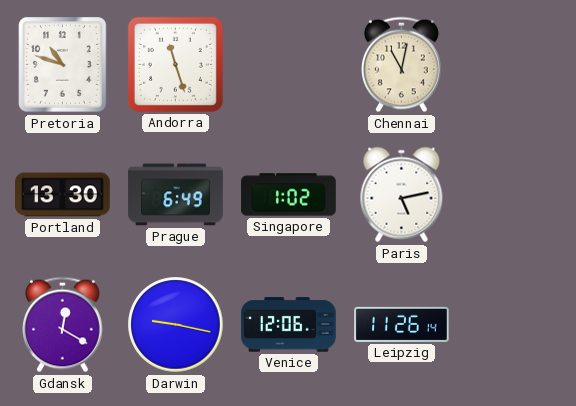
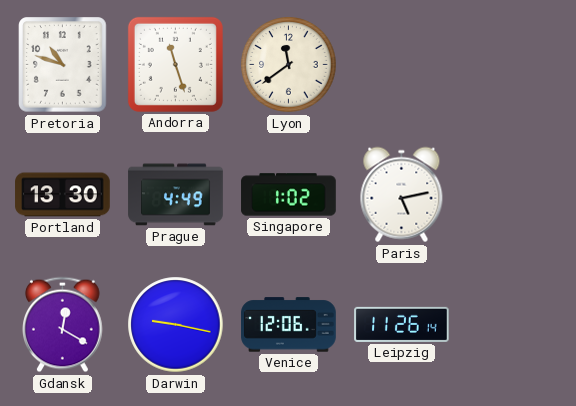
Lyon: none -> 11:39
Chennai: 11:02 -> none
Prague: 6:49 -> 4:49
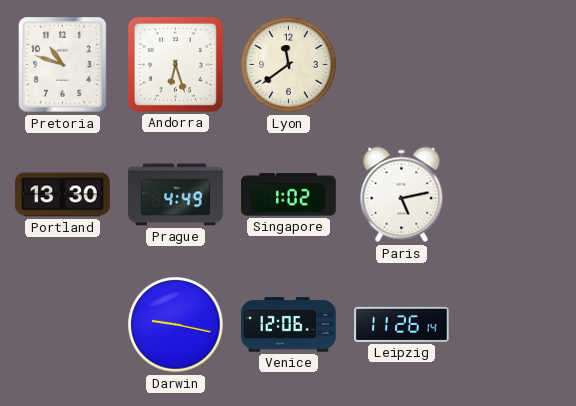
Andorra: 11:27 -> 6:27
Gdansk: 12:20 -> none
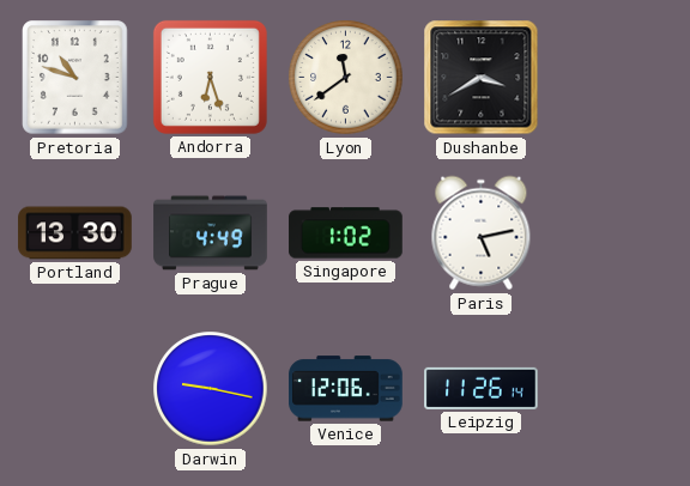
Dushanbe: none -> 3:40
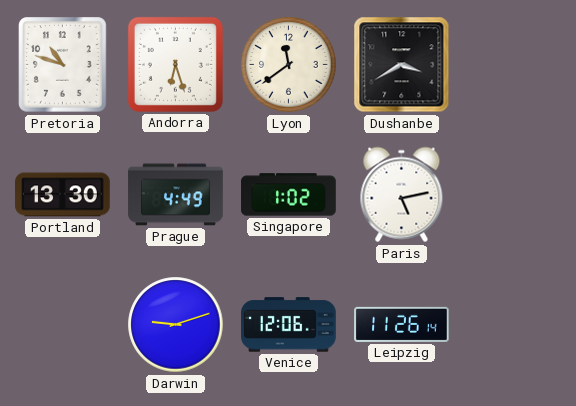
Darwin: 9:17 -> 9:12
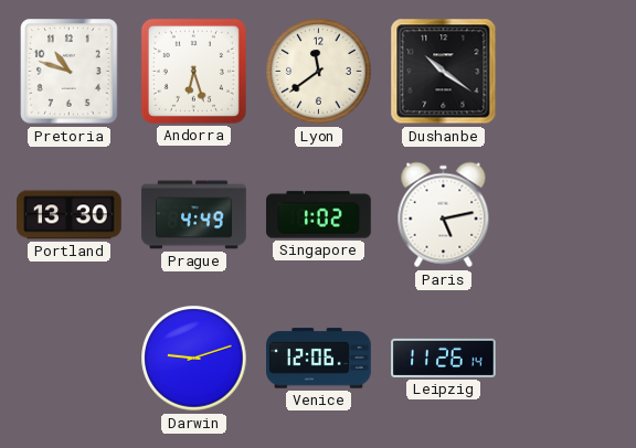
Dushanbe: 3:40 -> 10:21
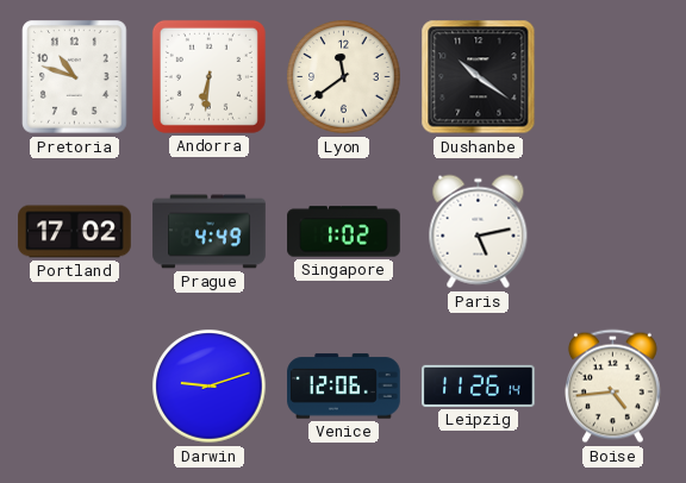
Andorra: 6:27 -> 6:31
Portland: 13:30 -> 17:02
Boise: none -> 4:44
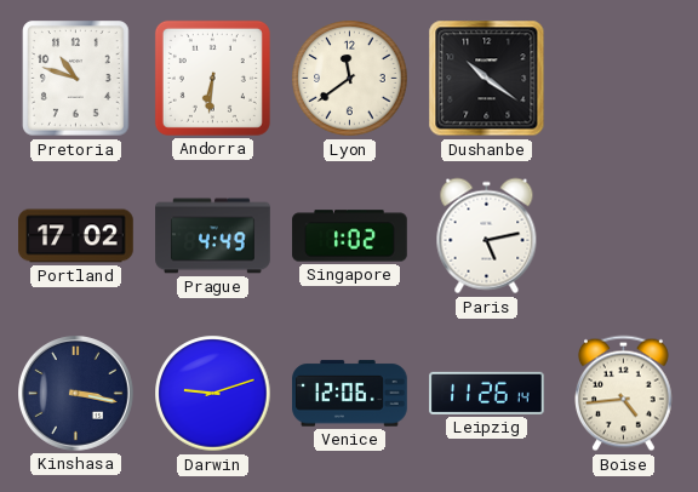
Kinshasa: none -> 3:17
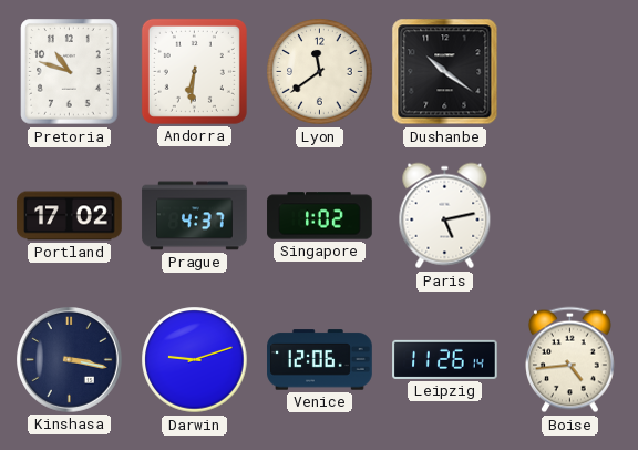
Prague: 4:49 -> 4:37
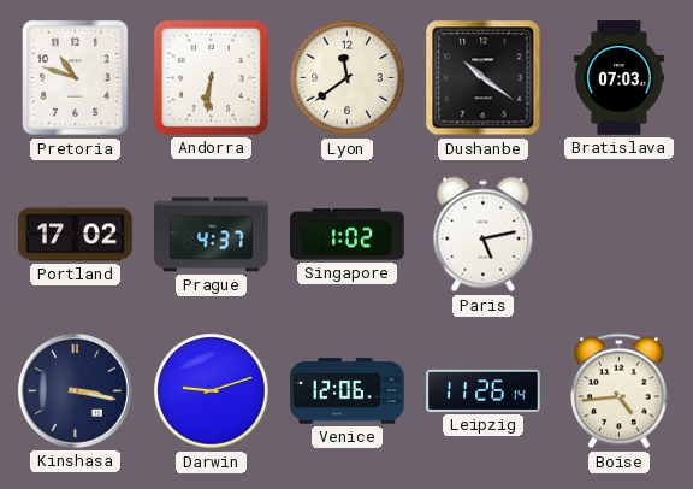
Bratislava: none -> 07:03
